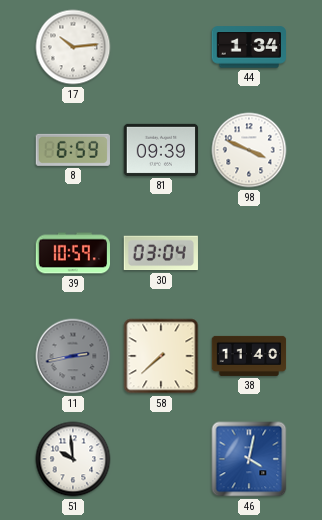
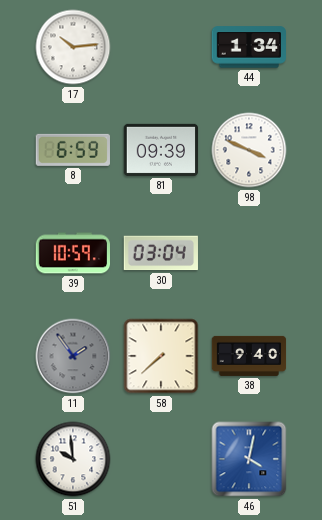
11: 2:43 -> 1:54
38: 11:40 -> 9:40
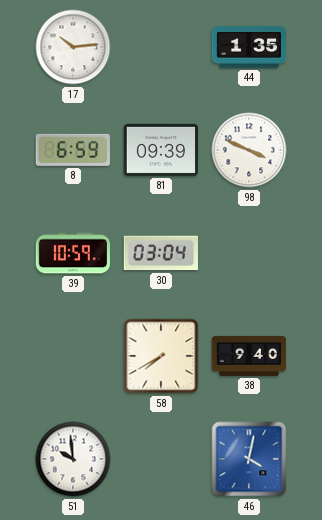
44: 1:34 -> 1:35
11: 1:54 -> none
58: 7:38 -> 7:40
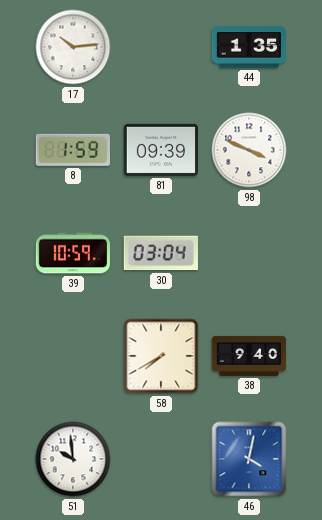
8: 6:59 -> 1:59
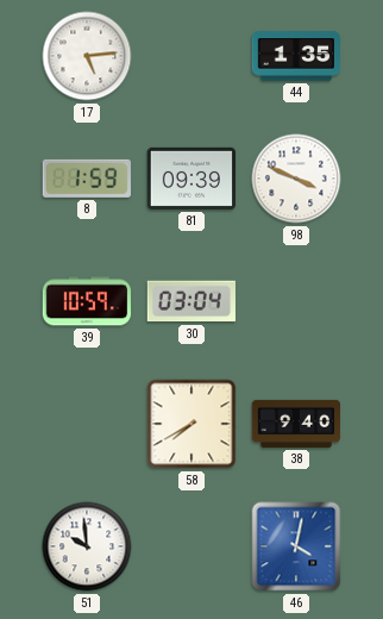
17: 10:14 -> 5:14
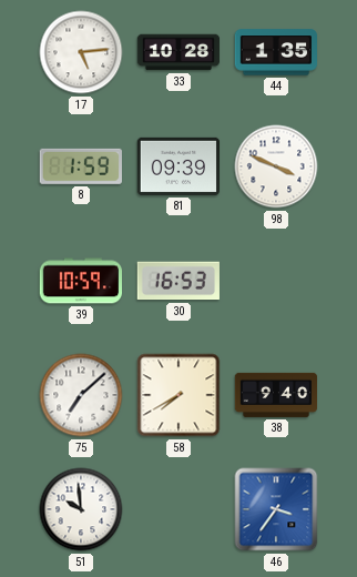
33: none -> 10:28
30: 03:04 -> 16:53
75: none -> 7:08
46: 4:02 -> 3:36
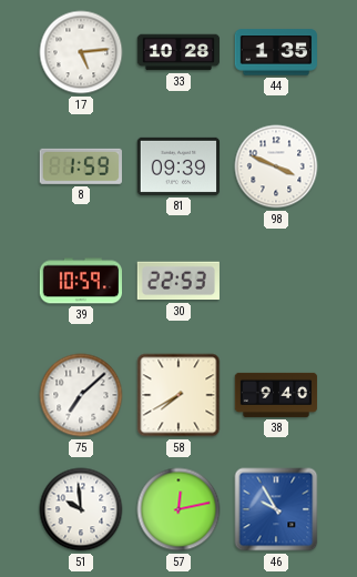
30: 16:53 -> 22:53
57: none -> 12:13
46: 3:36 -> 9:55
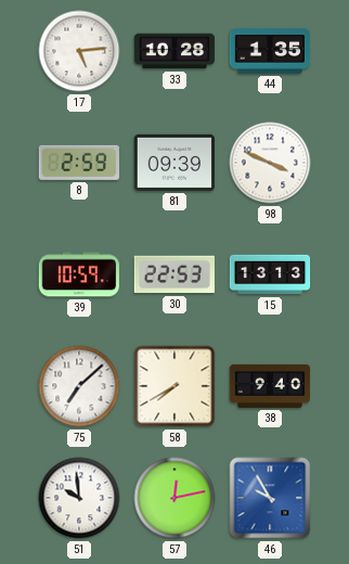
8: 1:59 -> 2:59
15: none -> 13:13
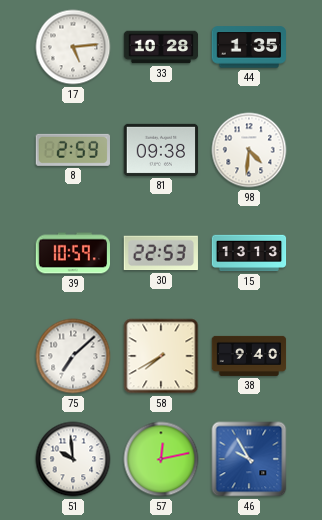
81: 09:39 -> 09:38
98: 3:49 -> 4:31
